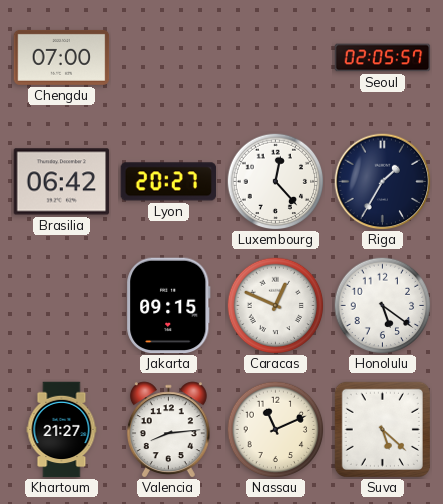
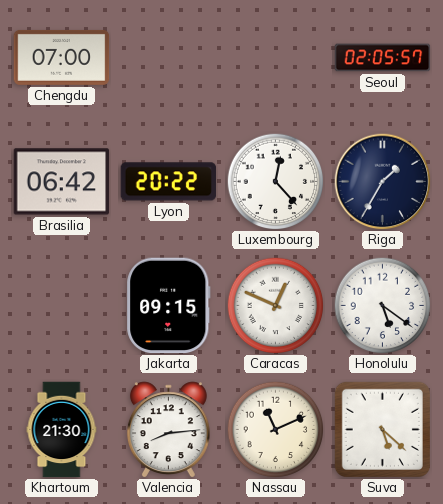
Lyon: 20:27 -> 20:22
Khartoum: 21:27 -> 21:30
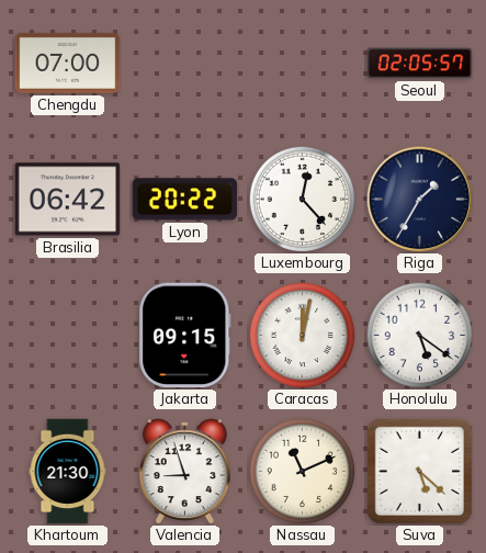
Caracas: 12:49 -> 12:02
Valencia: 8:14 -> 8:57
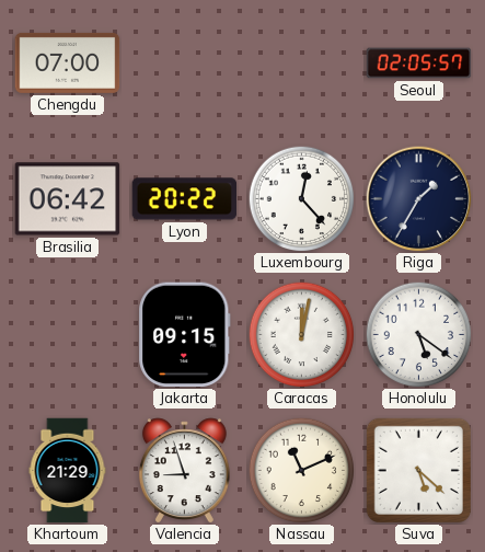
Khartoum: 21:30 -> 21:29
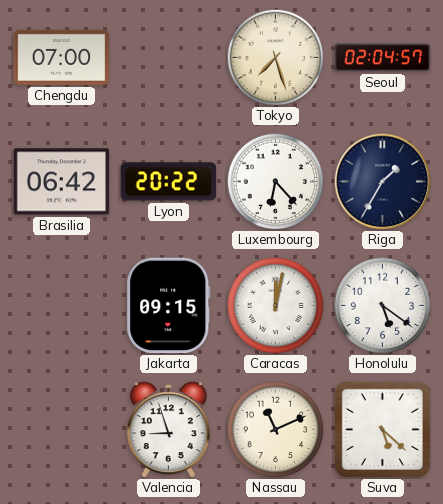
Tokyo: none -> 7:27
Seoul: 02:05 -> 02:04
Luxembourg: 12:23 -> 6:23
Khartoum: 21:29 -> none
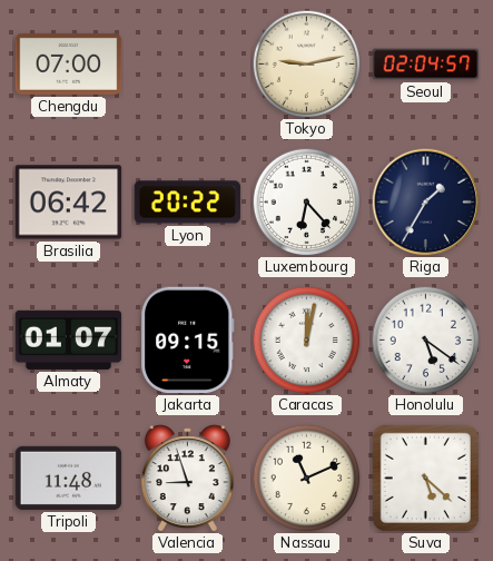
Tokyo: 7:27 -> 9:13
Almaty: none -> 01:07
Tripoli: none -> 11:48
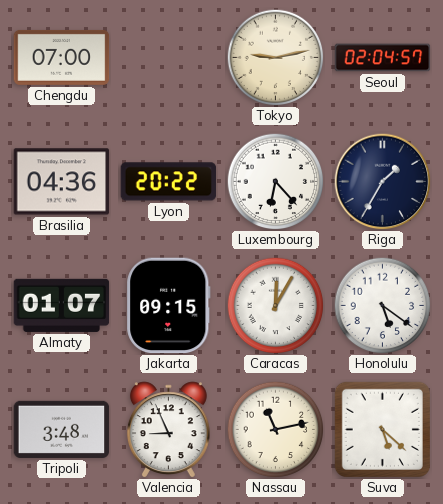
Brasilia: 06:42 -> 04:36
Caracas: 12:02 -> 12:05
Tripoli: 11:48 -> 3:48
Valencia: 8:57 -> 8:56
Nassau: 11:11 -> 11:13
